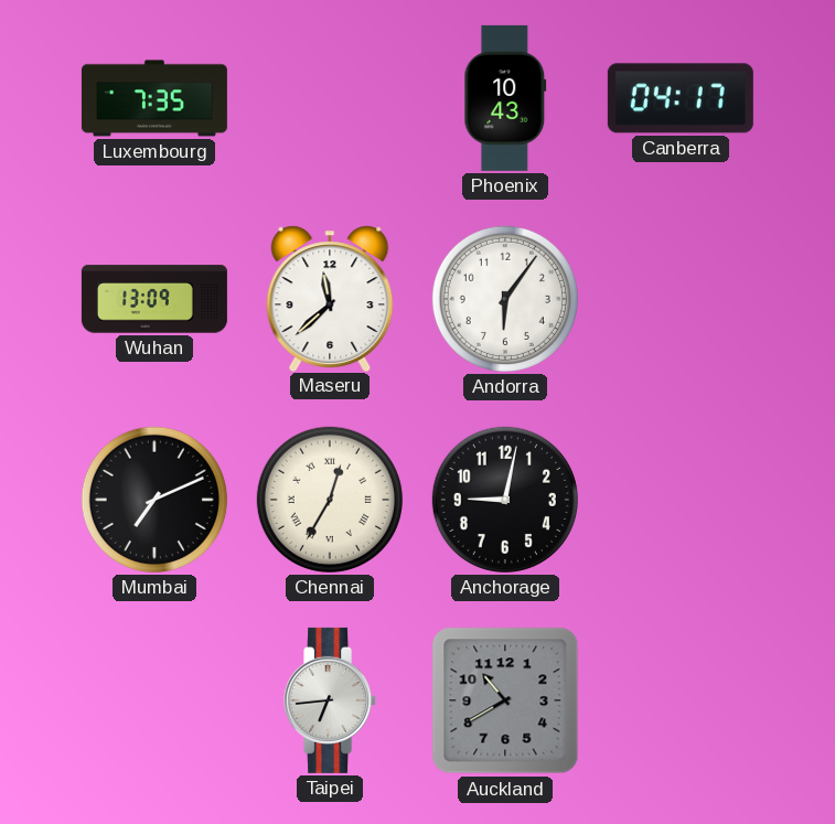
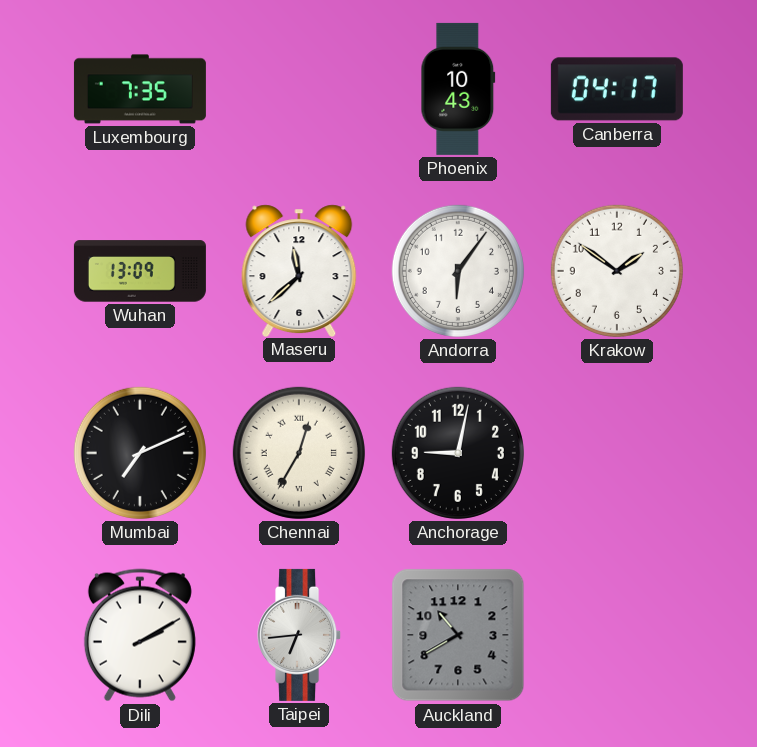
Krakow: none -> 1:51
Dili: none -> 2:10
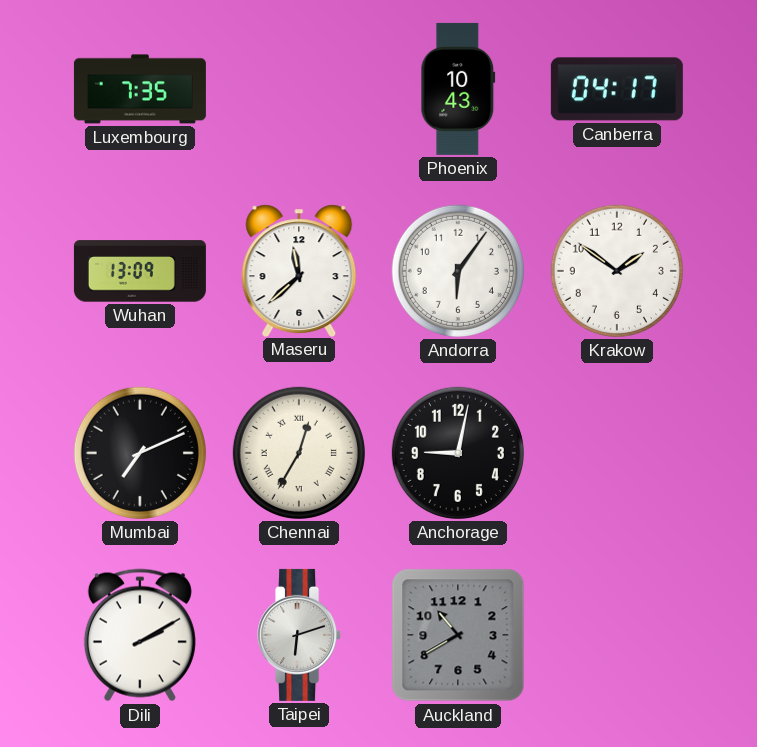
Taipei: 6:44 -> 6:12
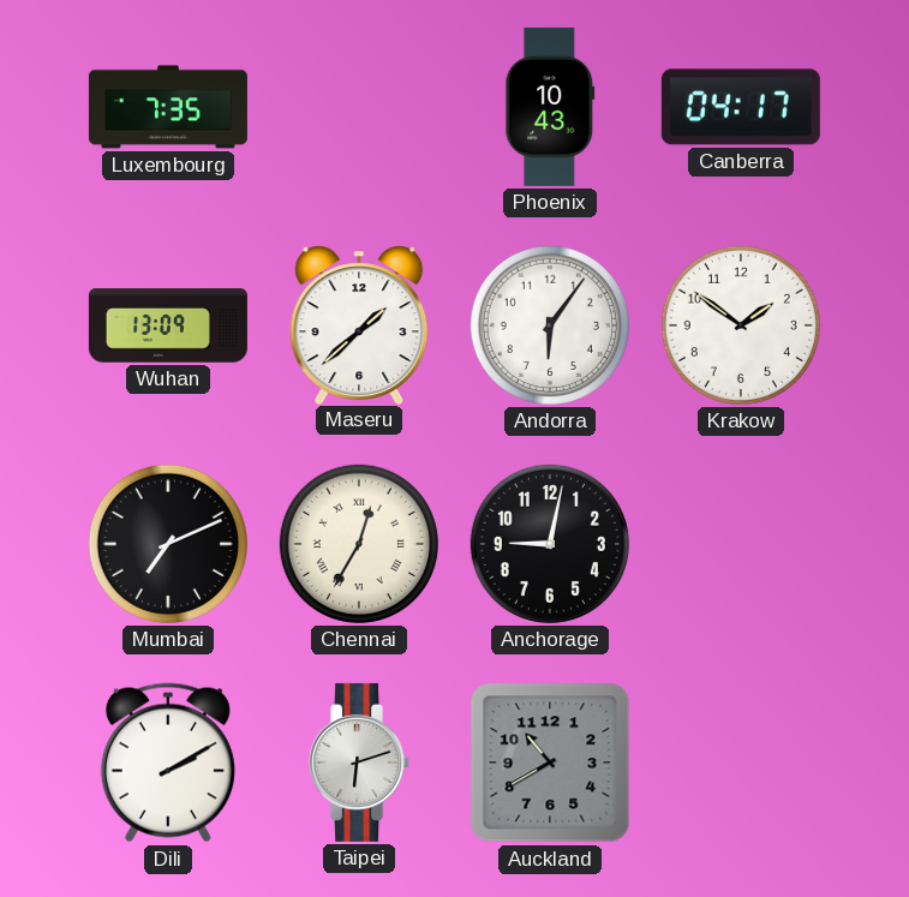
Maseru: 11:38 -> 1:38
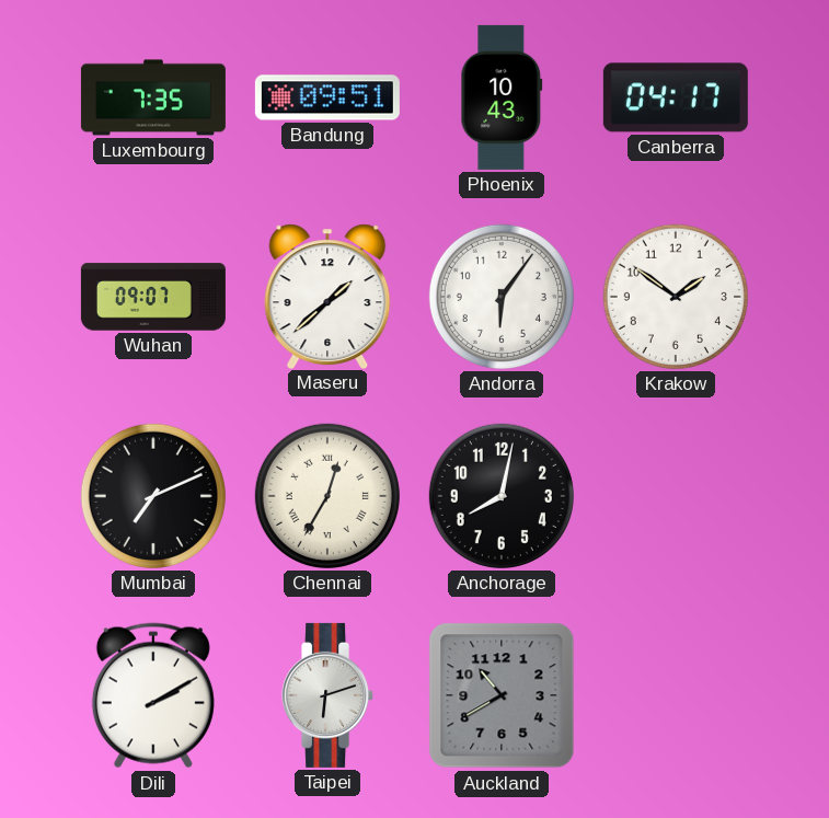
Bandung: none -> 09:51
Wuhan: 13:09 -> 09:07
Anchorage: 9:02 -> 8:02
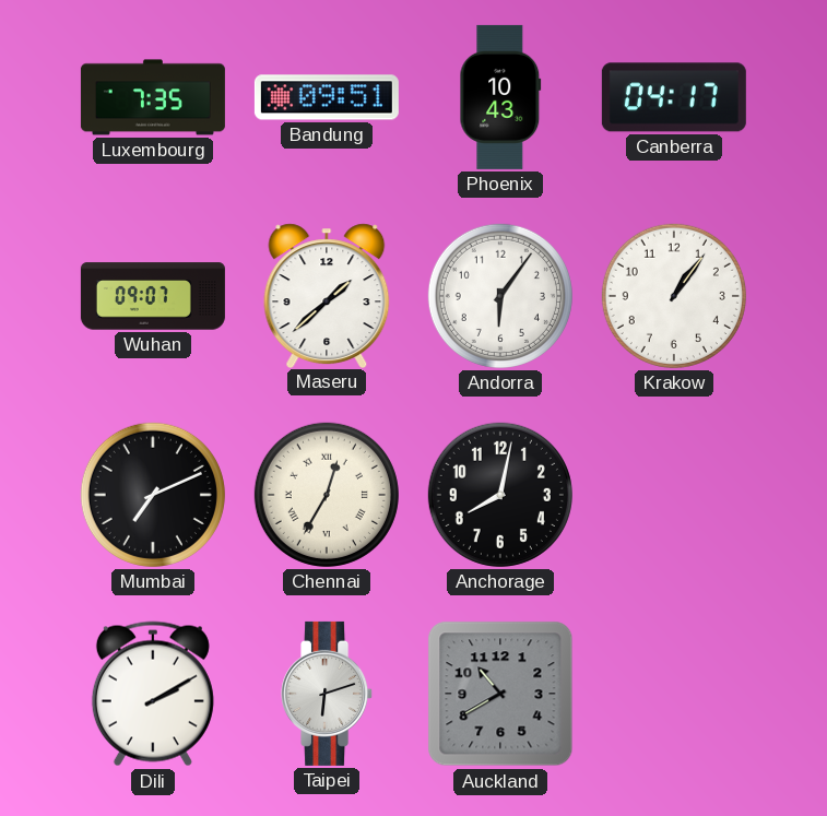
Krakow: 1:51 -> 1:06
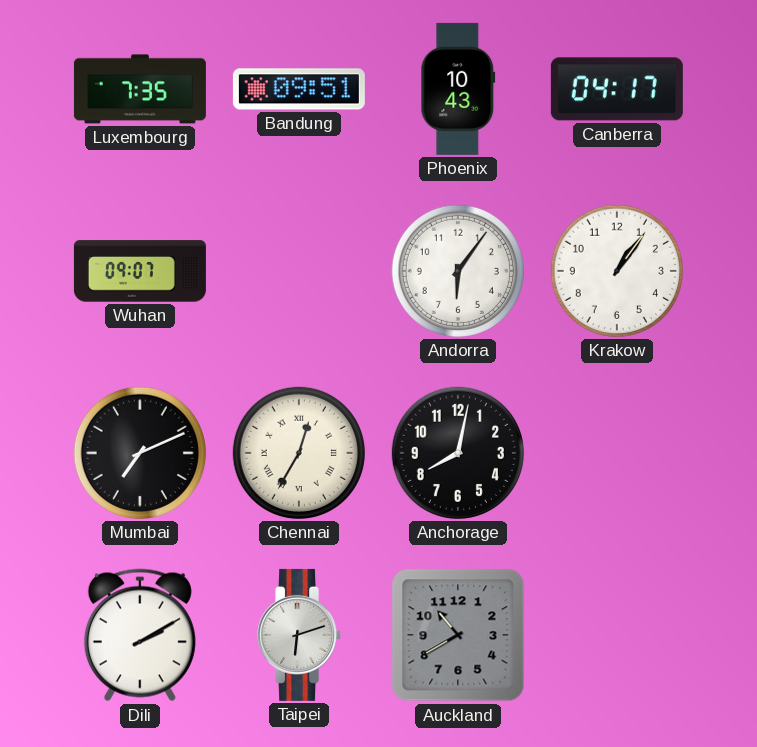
Maseru: 1:38 -> none
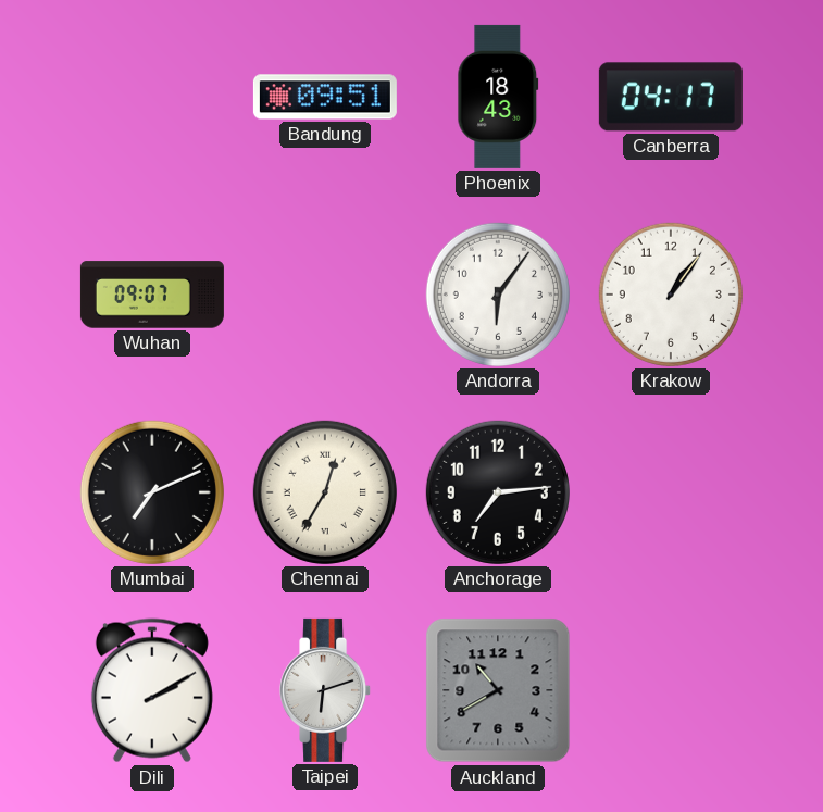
Luxembourg: 7:35 -> none
Phoenix: 10:43 -> 18:43
Anchorage: 8:02 -> 7:14
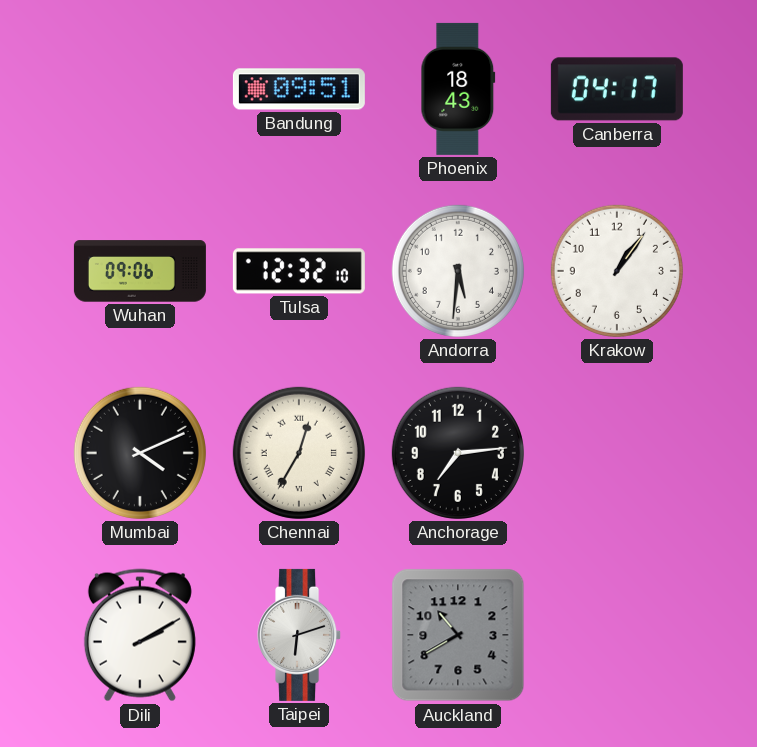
Wuhan: 09:07 -> 09:06
Tulsa: none -> 12:32
Andorra: 6:06 -> 5:31
Mumbai: 7:11 -> 4:11
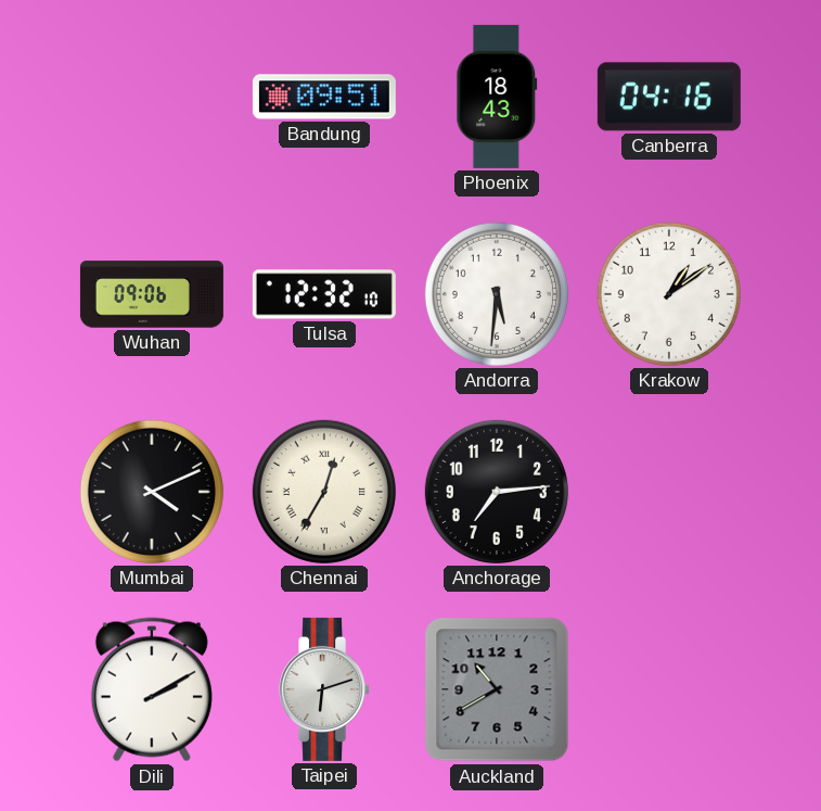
Canberra: 04:17 -> 04:16
Krakow: 1:06 -> 1:09
